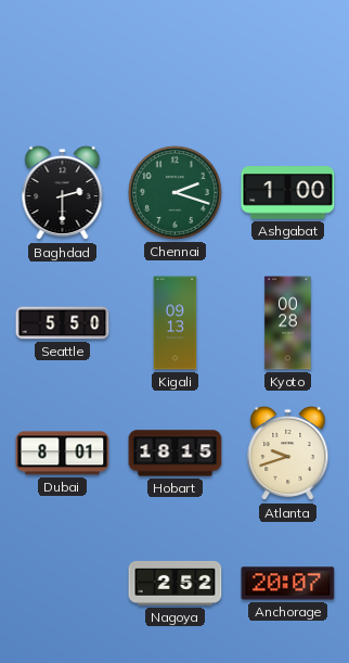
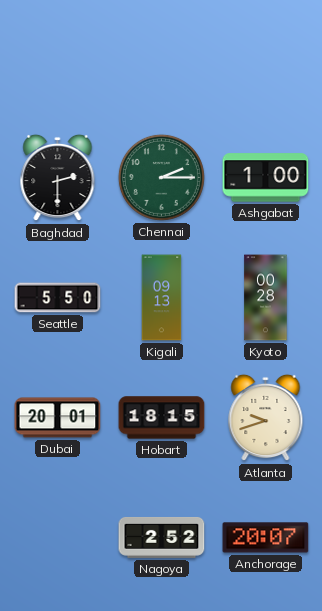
Chennai: 2:18 -> 2:15
Dubai: 8:01 -> 20:01
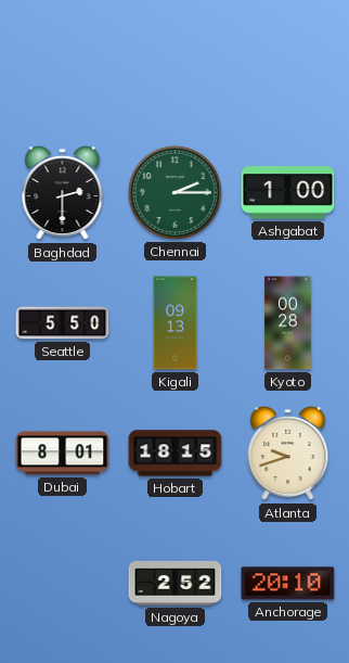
Dubai: 20:01 -> 8:01
Anchorage: 20:07 -> 20:10
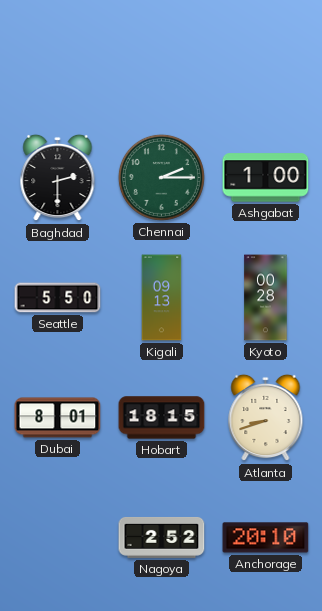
Atlanta: 9:42 -> 8:42
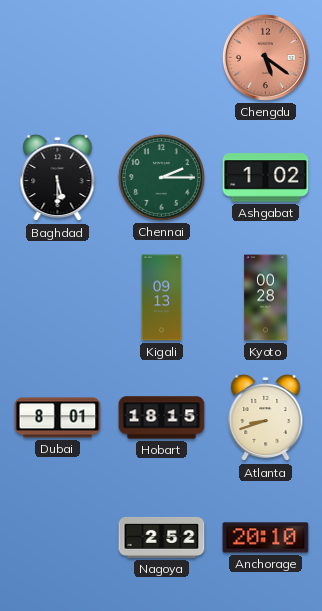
Chengdu: none -> 5:21
Baghdad: 2:30 -> 5:30
Ashgabat: 1:00 -> 1:02
Seattle: 5:50 -> none
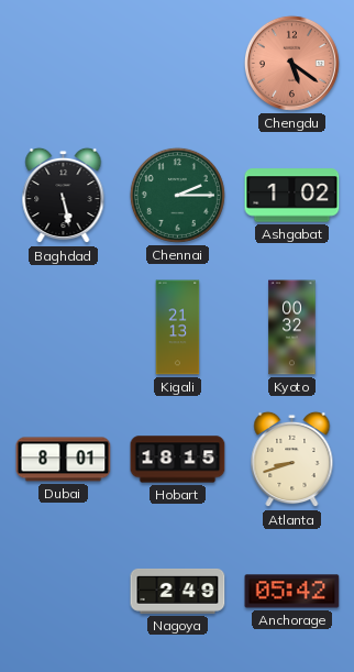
Baghdad: 5:30 -> 5:28
Kigali: 09:13 -> 21:13
Kyoto: 00:28 -> 00:32
Nagoya: 2:52 -> 2:49
Anchorage: 20:10 -> 05:42
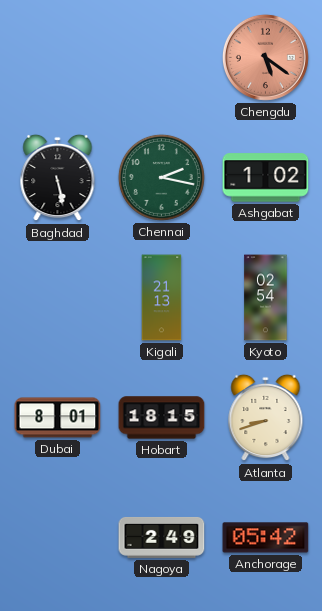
Chennai: 2:15 -> 2:17
Kyoto: 00:32 -> 02:54
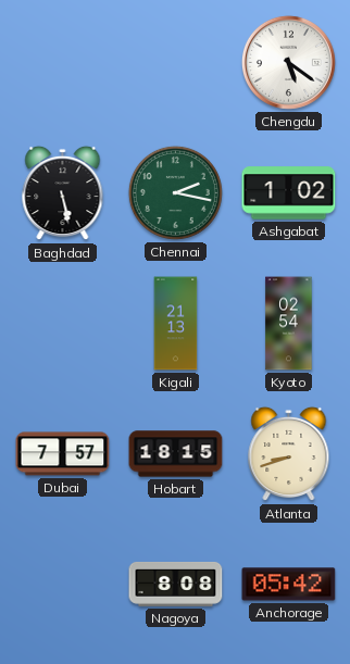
Chengdu dial: salmon -> white
Dubai: 8:01 -> 7:57
Nagoya: 2:49 -> 8:08
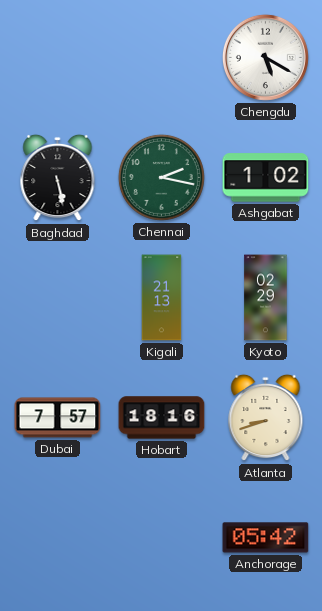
Chengdu: 5:21 -> 5:20
Kyoto: 02:54 -> 02:29
Hobart: 18:15 -> 18:16
Nagoya: 8:08 -> none
